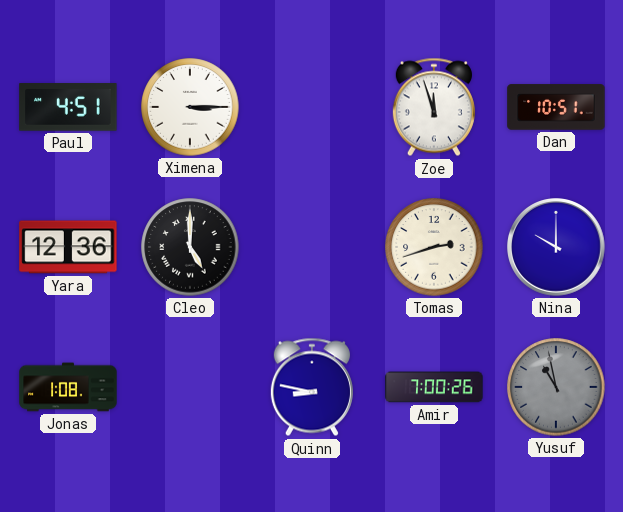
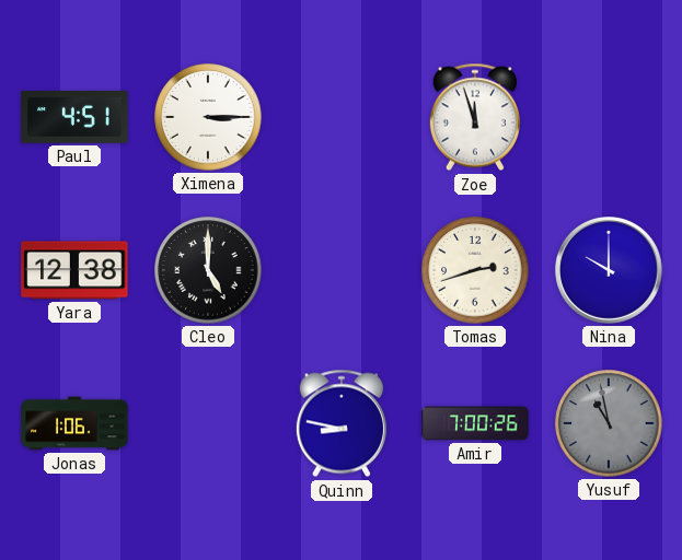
Dan: 10:51 -> none
Yara: 12:36 -> 12:38
Jonas: 1:08 -> 1:06
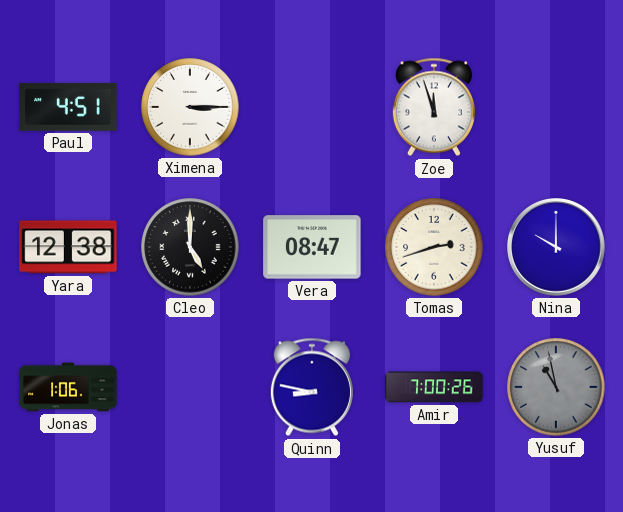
Vera: none -> 08:47
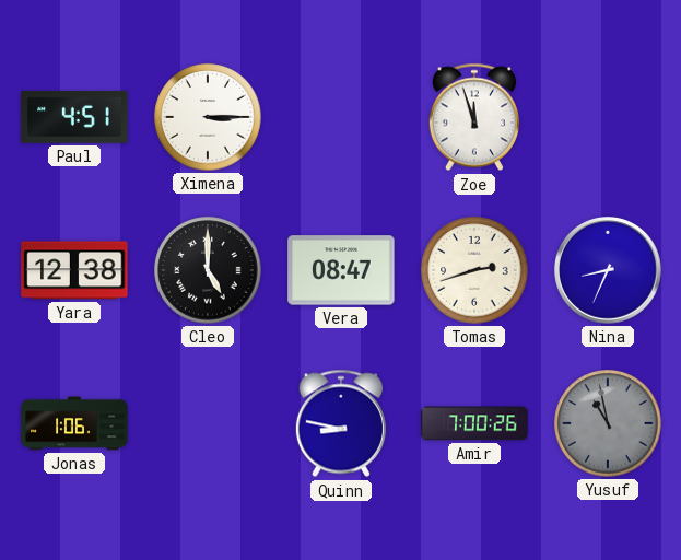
Nina: 10:00 -> 8:34
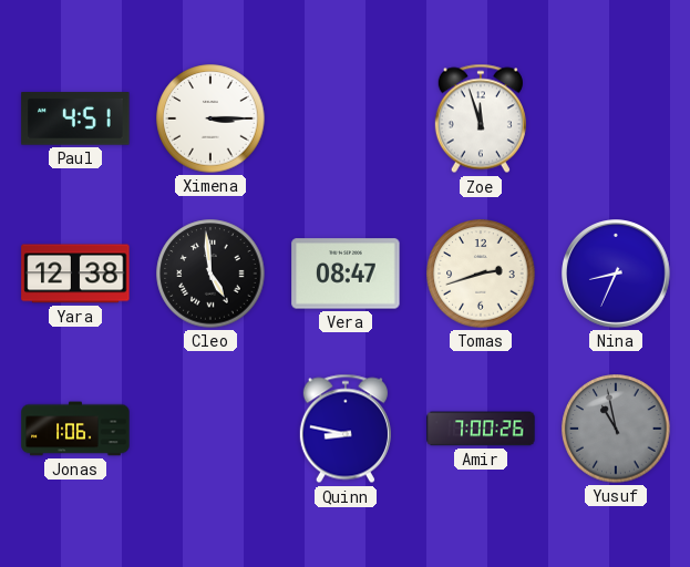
Cleo: 5:00 -> 4:59
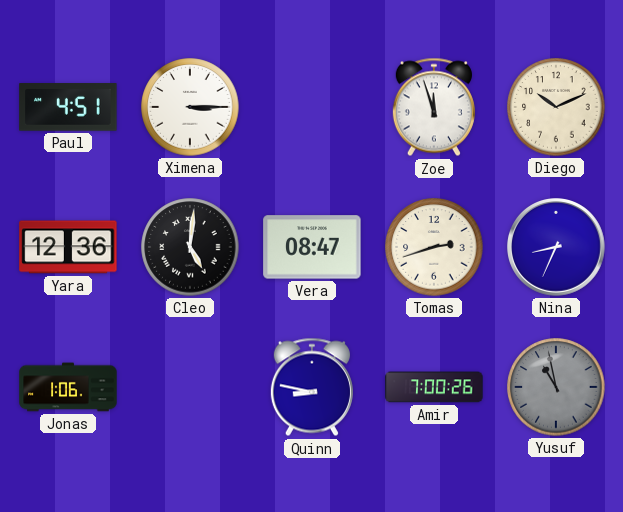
Diego: none -> 10:11
Yara: 12:38 -> 12:36
Cleo: 4:59 -> 5:01
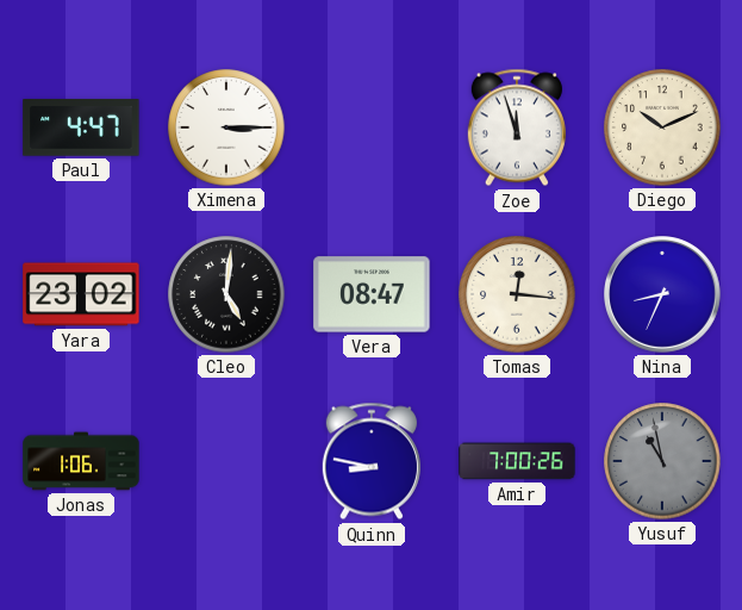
Paul: 4:51 -> 4:47
Yara: 12:36 -> 23:02
Tomas: 2:42 -> 12:16
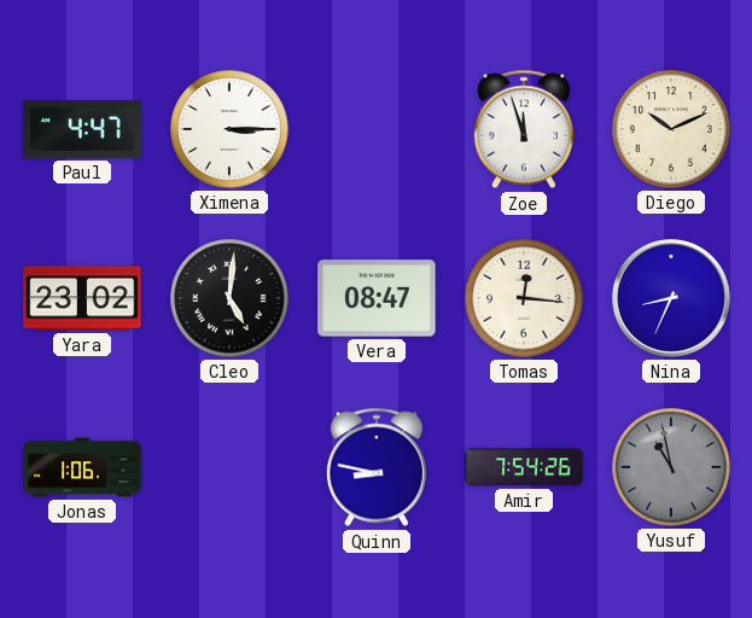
Amir: 7:00 -> 7:54
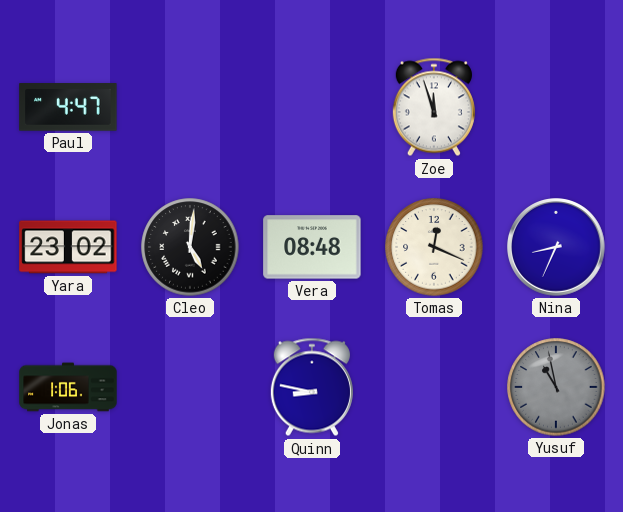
Ximena: 3:15 -> none
Diego: 10:11 -> none
Vera: 08:47 -> 08:48
Tomas: 12:16 -> 12:19
Amir: 7:54 -> none
